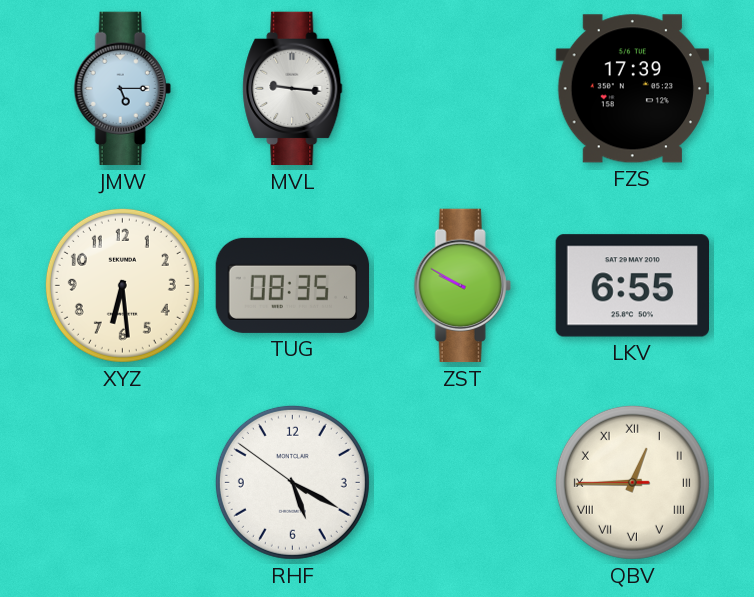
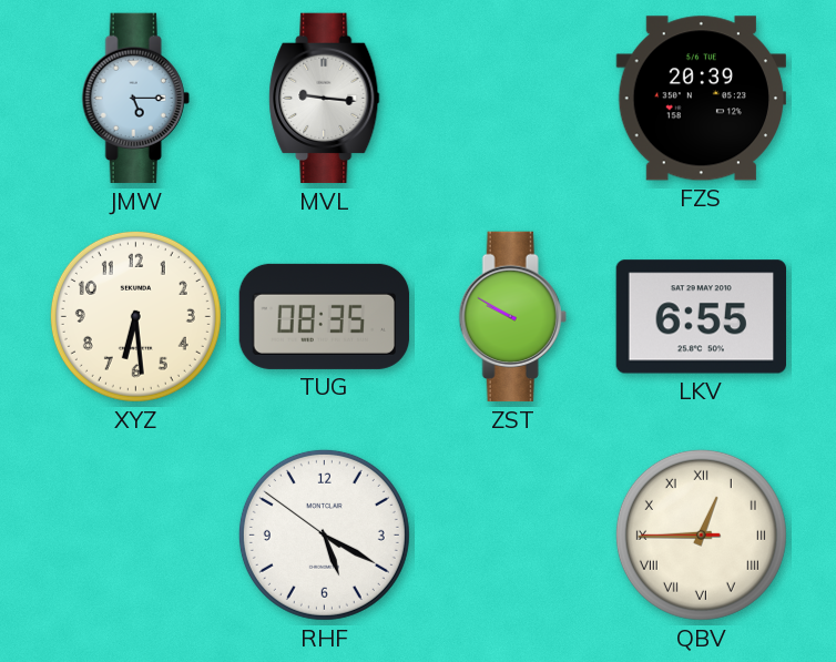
FZS: 17:39 -> 20:39
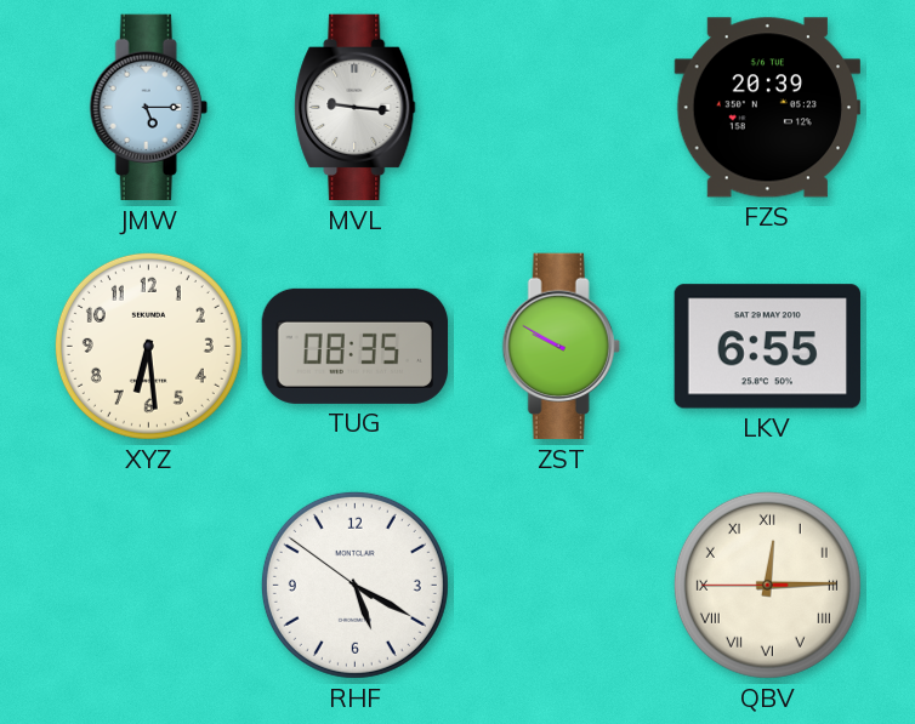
QBV: 12:44 -> 12:14
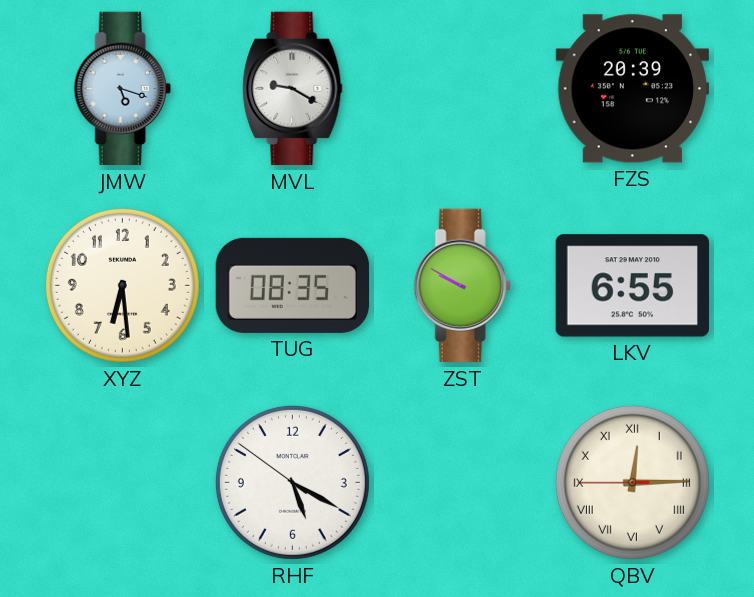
JMW: 5:15 -> 5:18
MVL: 9:16 -> 9:20
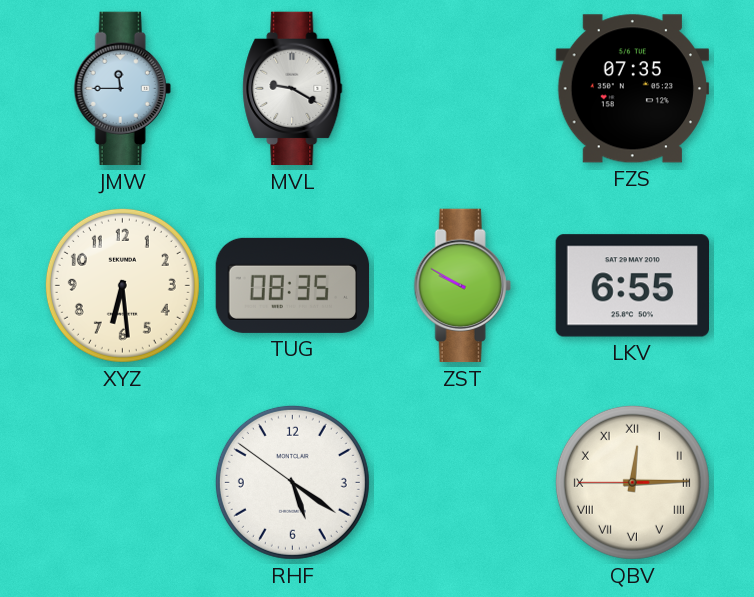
JMW: 5:18 -> 11:45
FZS: 20:39 -> 07:35
RHF: 5:19 -> 5:20
